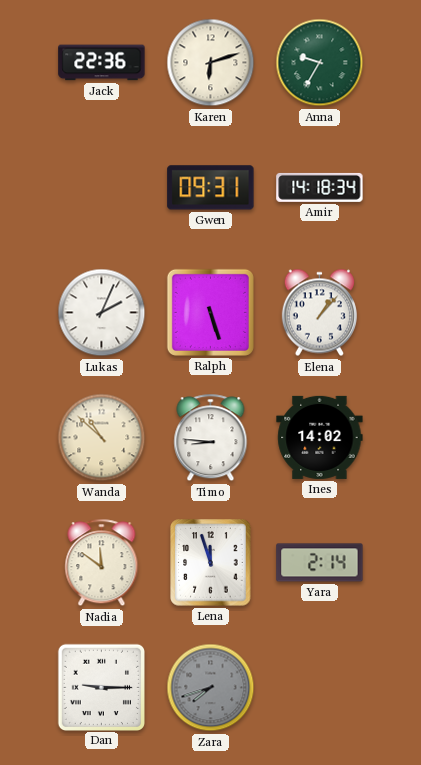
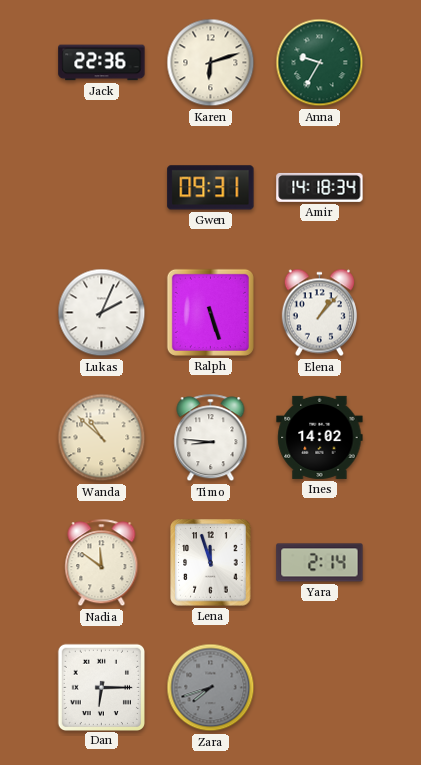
Dan: 9:15 -> 6:15
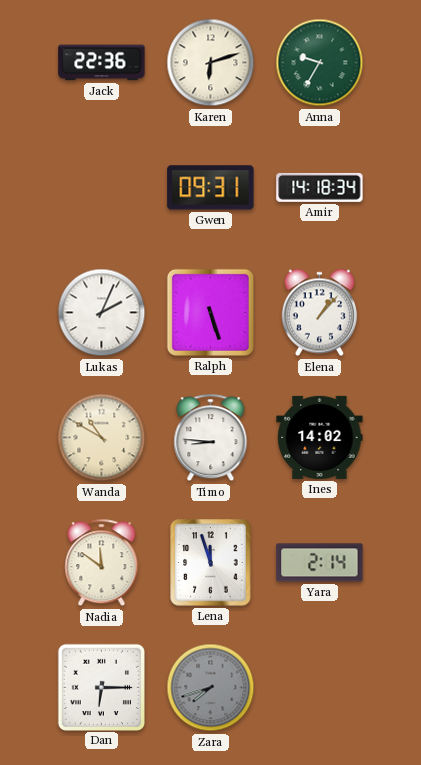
Wanda: 10:52 -> 10:50
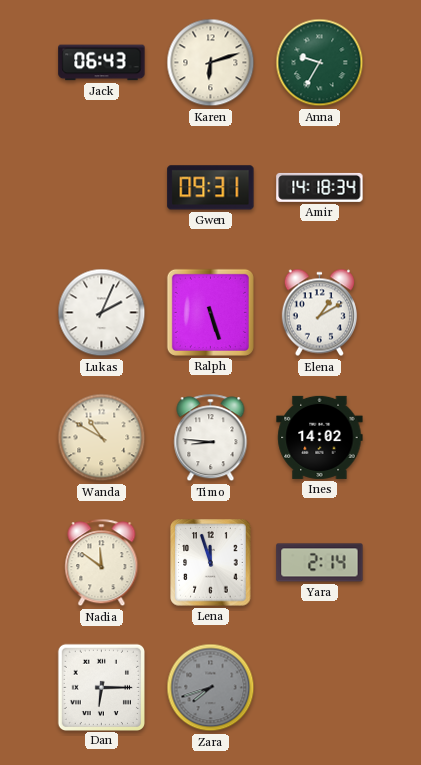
Jack: 22:36 -> 06:43
Elena: 1:07 -> 1:10
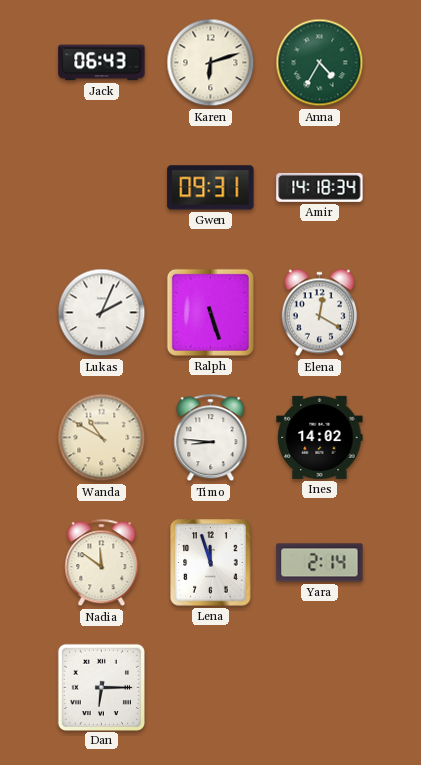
Anna: 9:35 -> 4:35
Elena: 1:10 -> 12:20
Zara: 7:42 -> none
